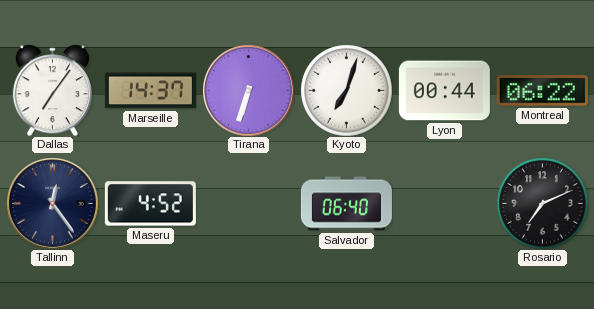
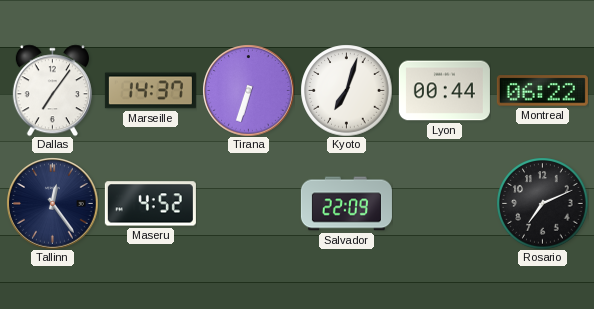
Salvador: 06:40 -> 22:09
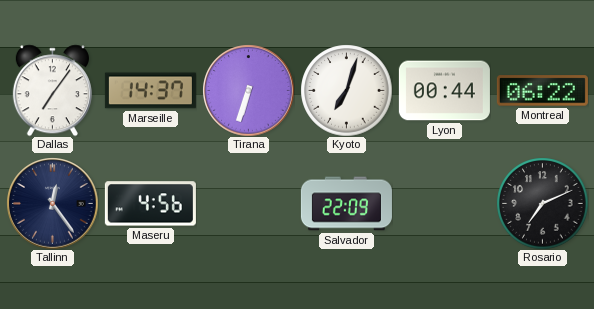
Maseru: 4:52 -> 4:56
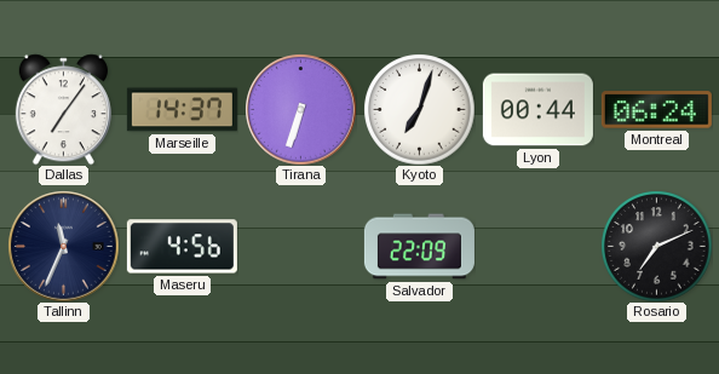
Montreal: 06:22 -> 06:24
Tallinn: 12:24 -> 11:34
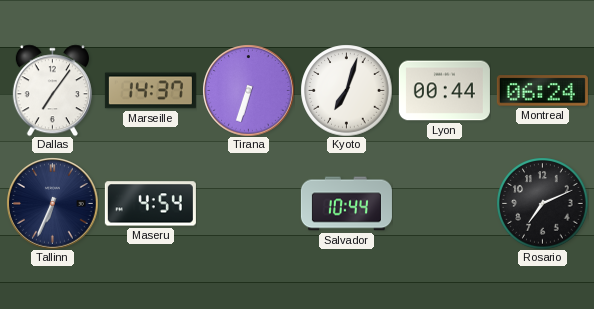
Tallinn: 11:34 -> 6:34
Maseru: 4:56 -> 4:54
Salvador: 22:09 -> 10:44
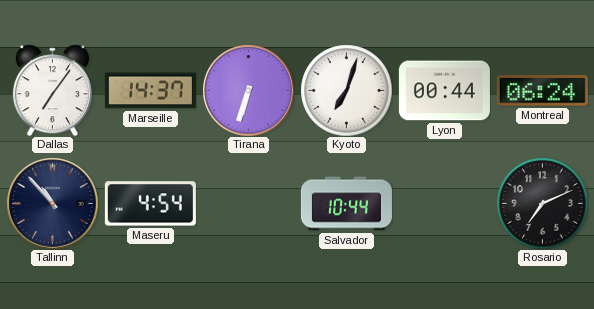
Tallinn: 6:34 -> 10:53
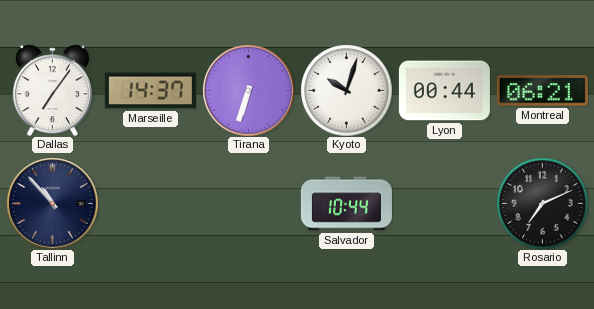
Kyoto: 7:03 -> 10:03
Montreal: 06:24 -> 06:21
Maseru: 4:54 -> none
